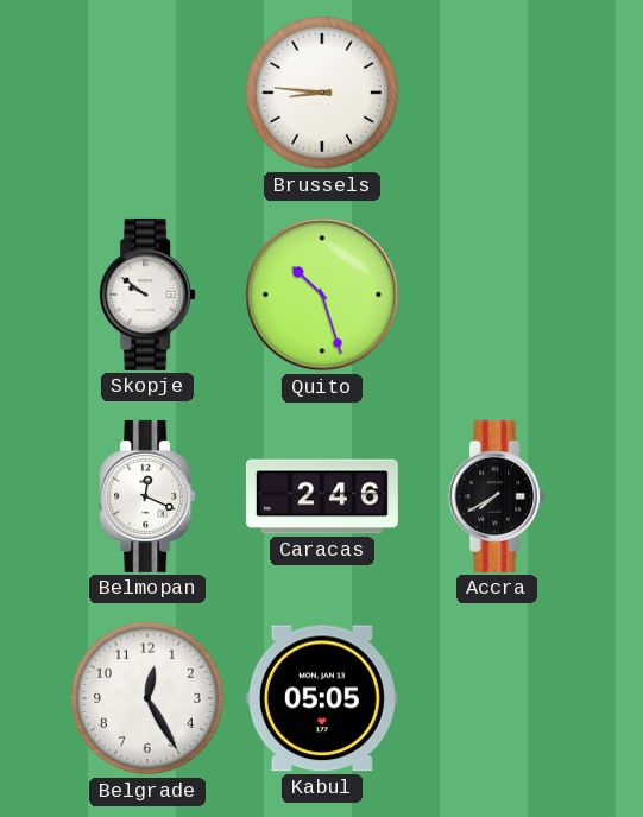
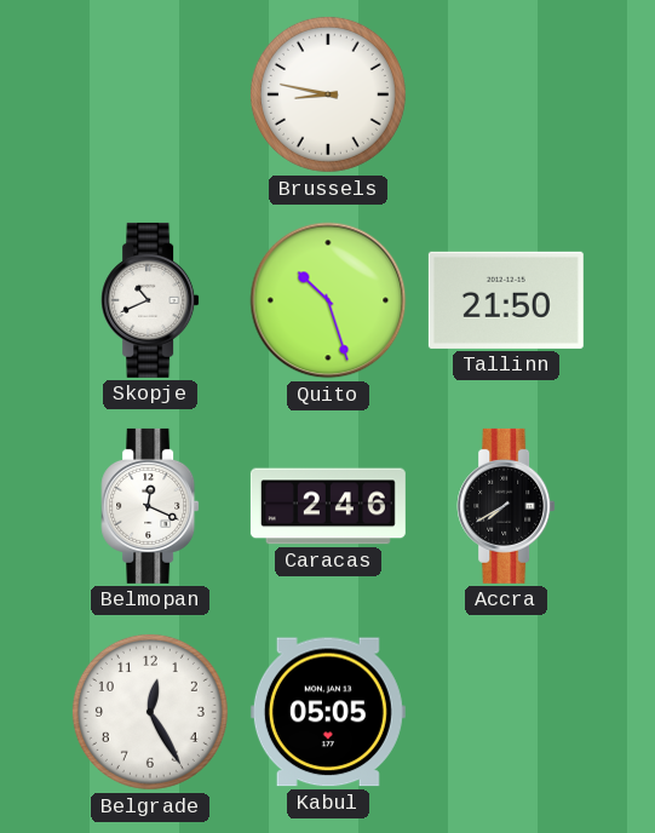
Brussels: 8:46 -> 8:47
Skopje: 9:51 -> 10:41
Tallinn: none -> 21:50
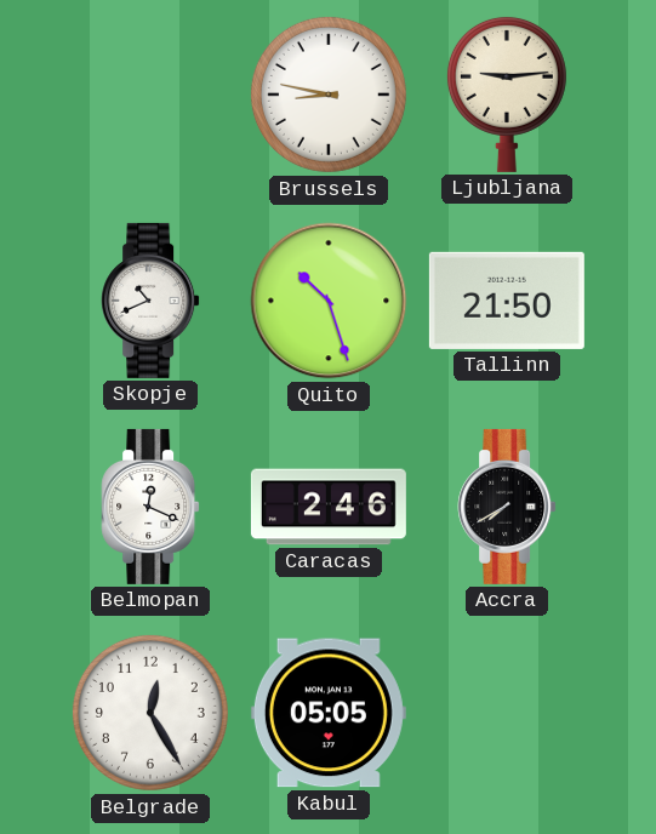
Ljubljana: none -> 9:14
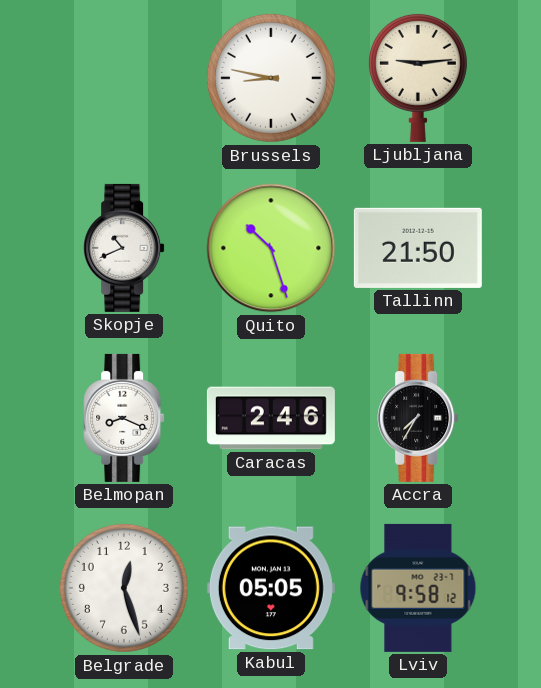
Belmopan: 12:19 -> 8:19
Accra: 7:40 -> 7:35
Belgrade: 12:25 -> 12:27
Lviv: none -> 9:58
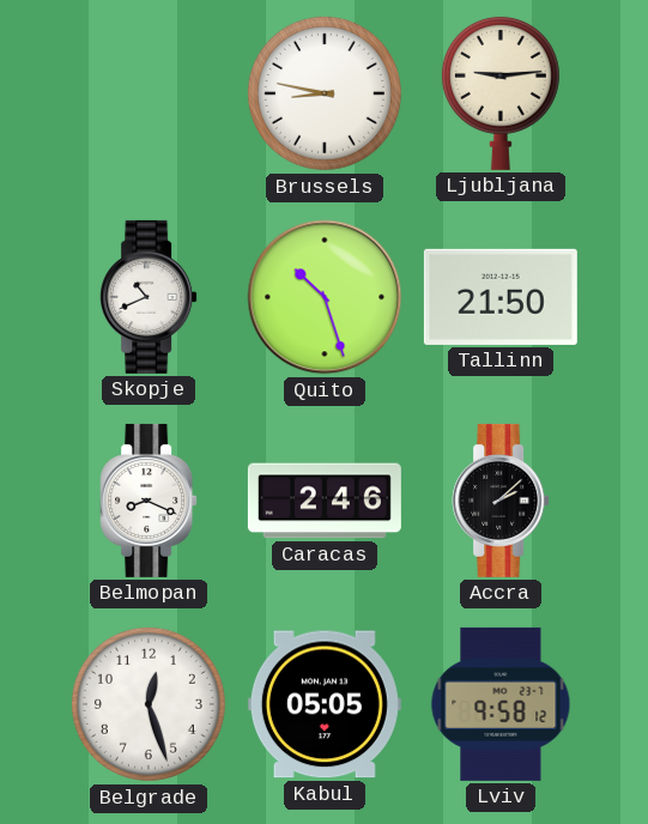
Accra: 7:35 -> 2:08
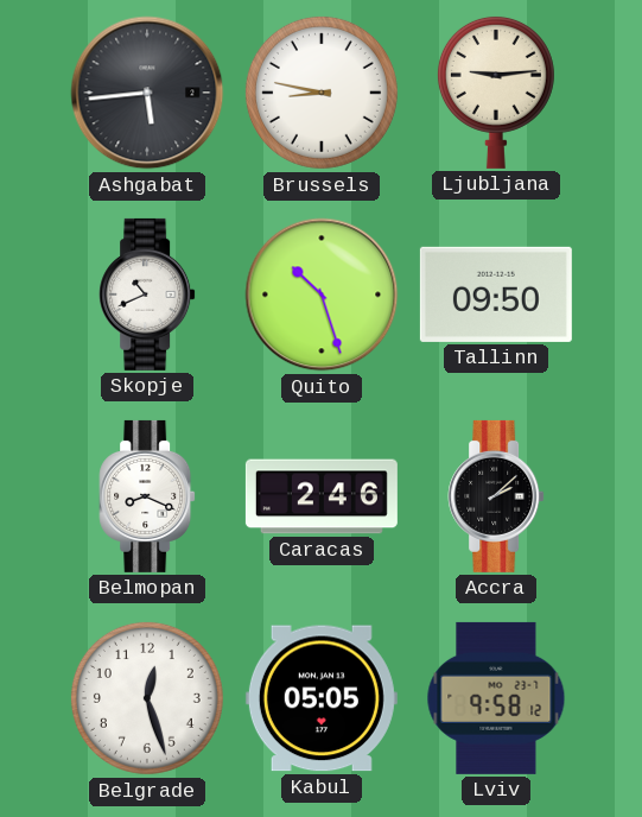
Ashgabat: none -> 5:44
Tallinn: 21:50 -> 09:50
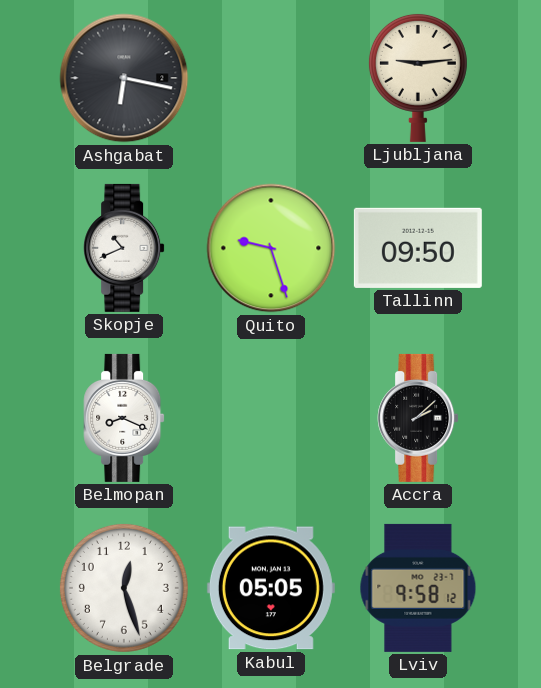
Ashgabat: 5:44 -> 6:17
Brussels: 8:47 -> none
Quito: 10:27 -> 9:27
Caracas: 2:46 -> none
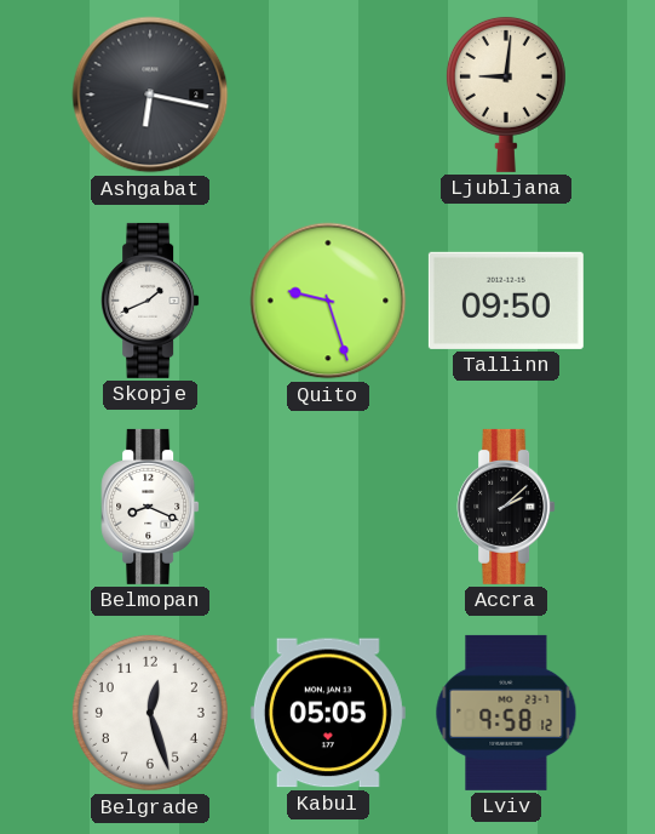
Ljubljana: 9:14 -> 9:01
Skopje: 10:41 -> 1:41
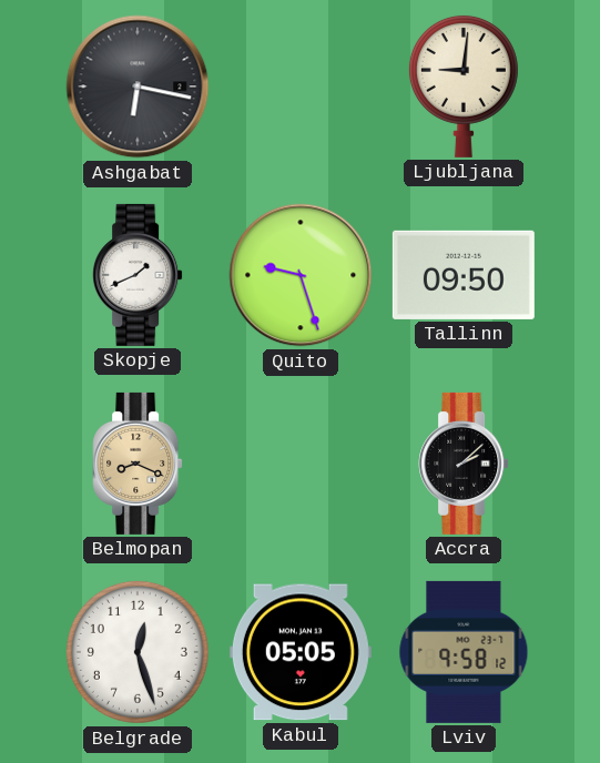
Belmopan dial: white -> champagne
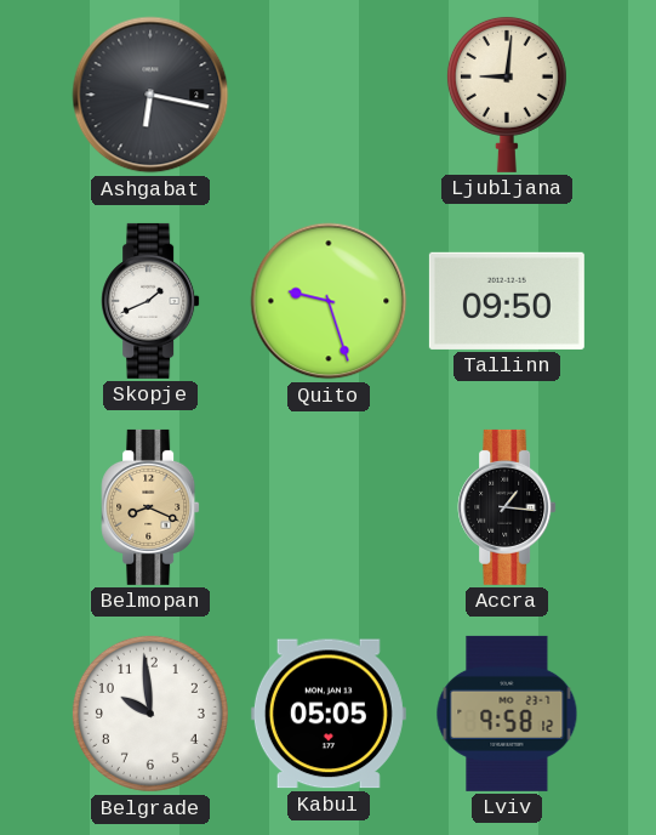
Accra: 2:08 -> 1:16
Belgrade: 12:27 -> 9:59
